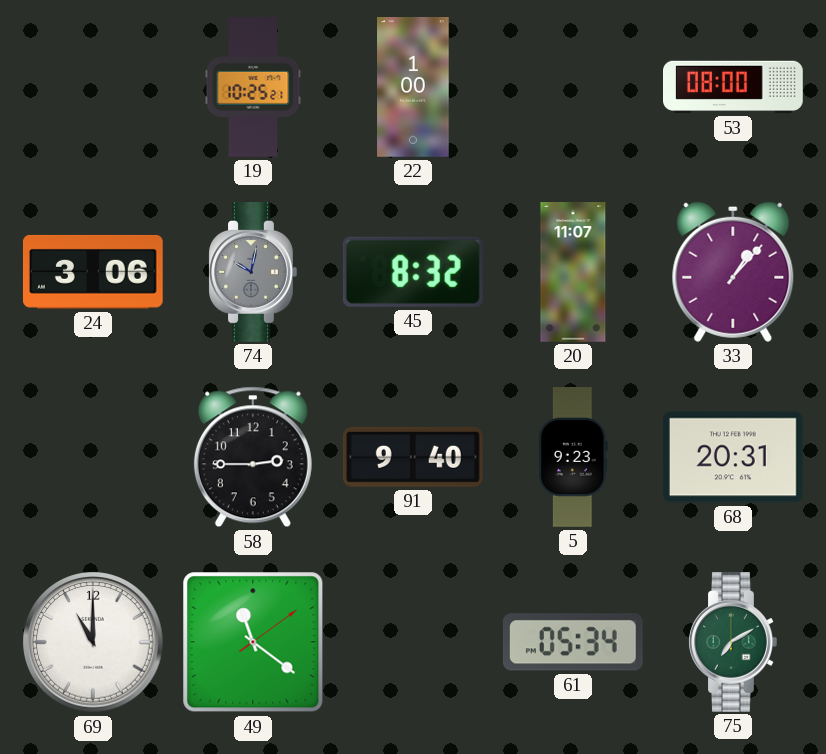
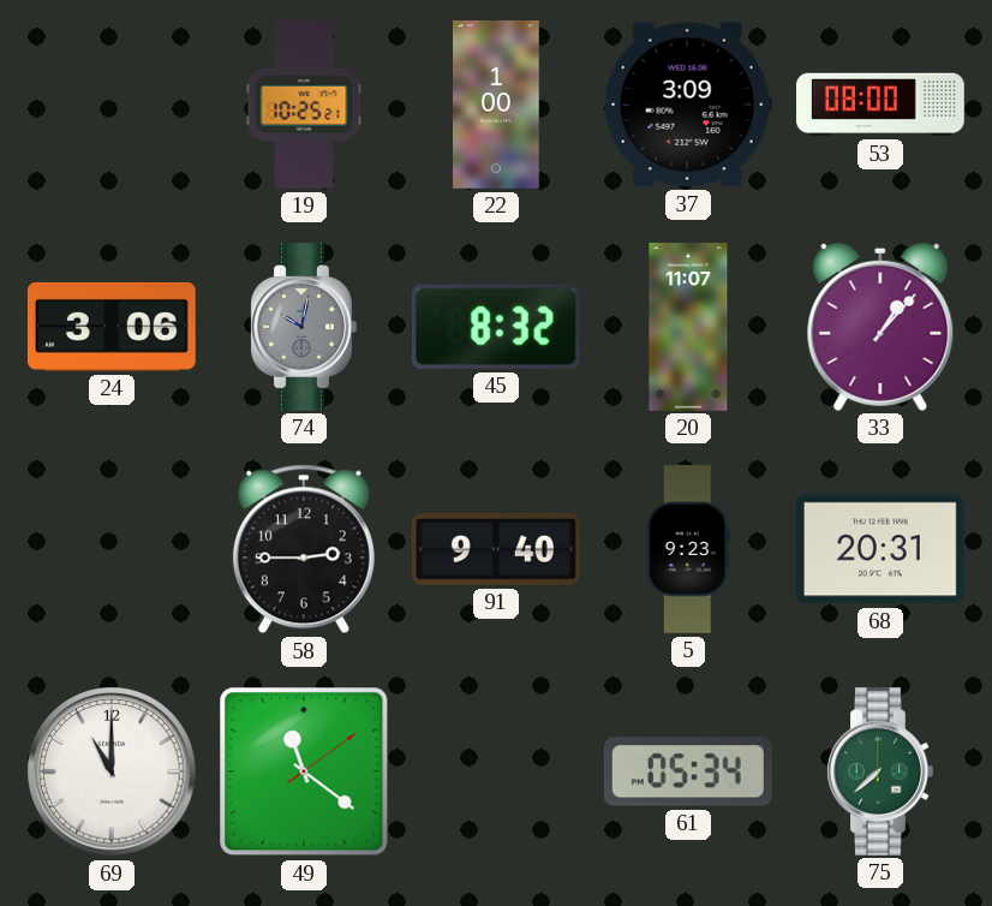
37: none -> 3:09
75: 7:10 -> 7:38
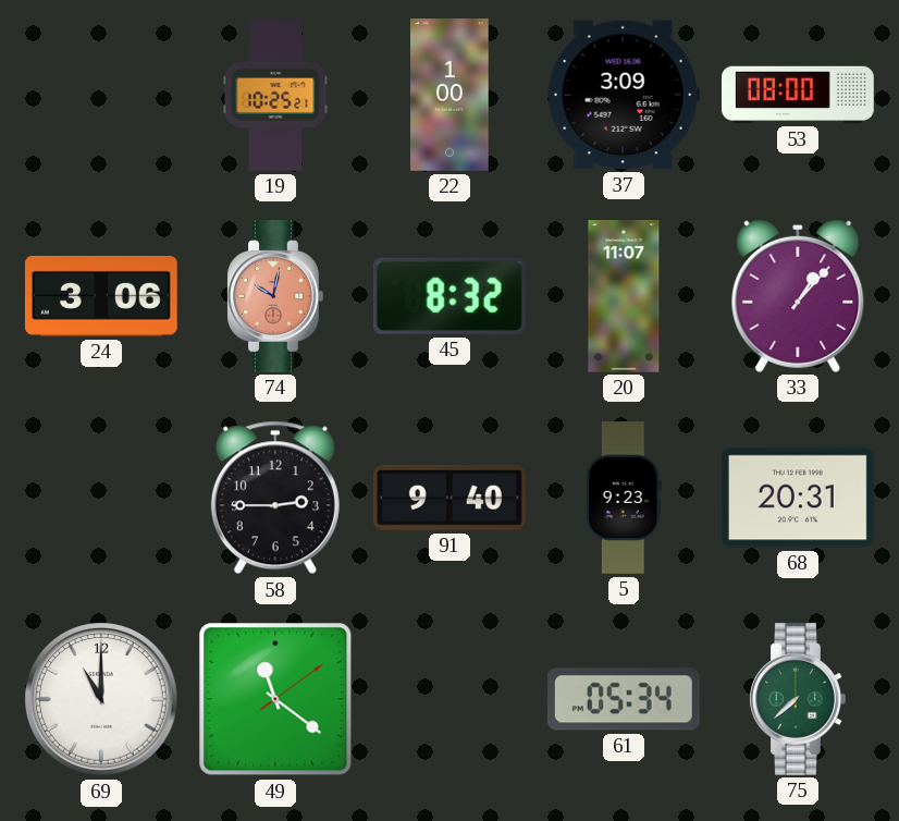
74 dial: grey -> salmon
